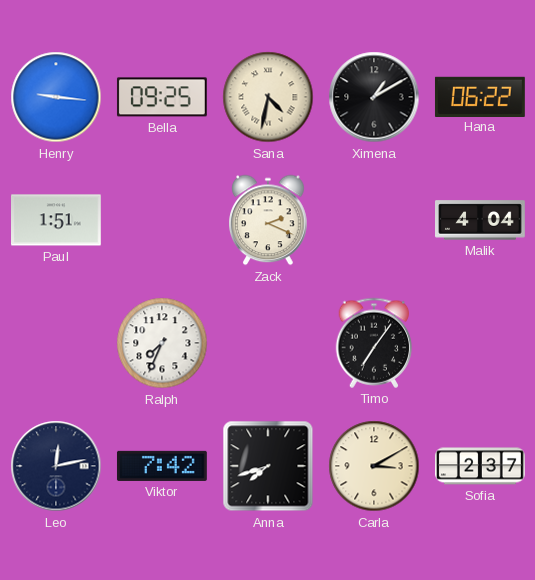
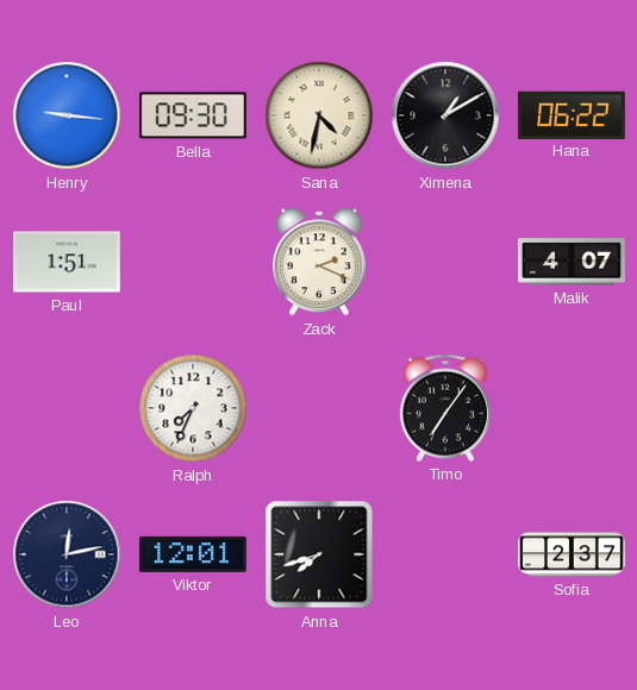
Bella: 09:25 -> 09:30
Malik: 4:04 -> 4:07
Viktor: 7:42 -> 12:01
Carla: 3:10 -> none
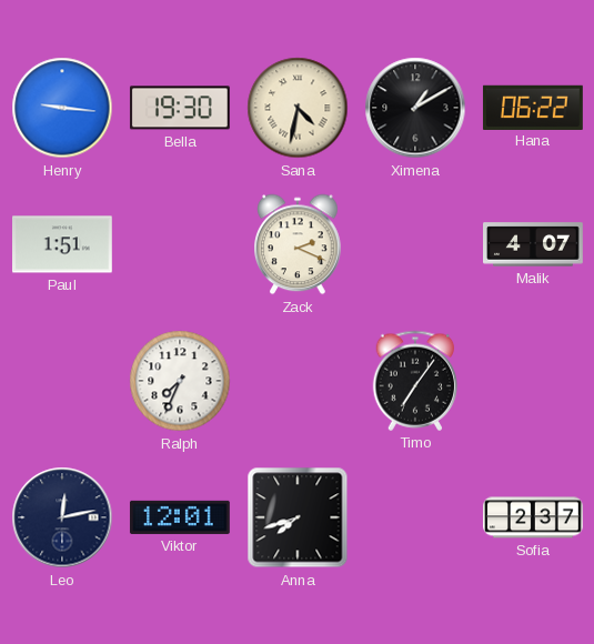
Bella: 09:30 -> 19:30
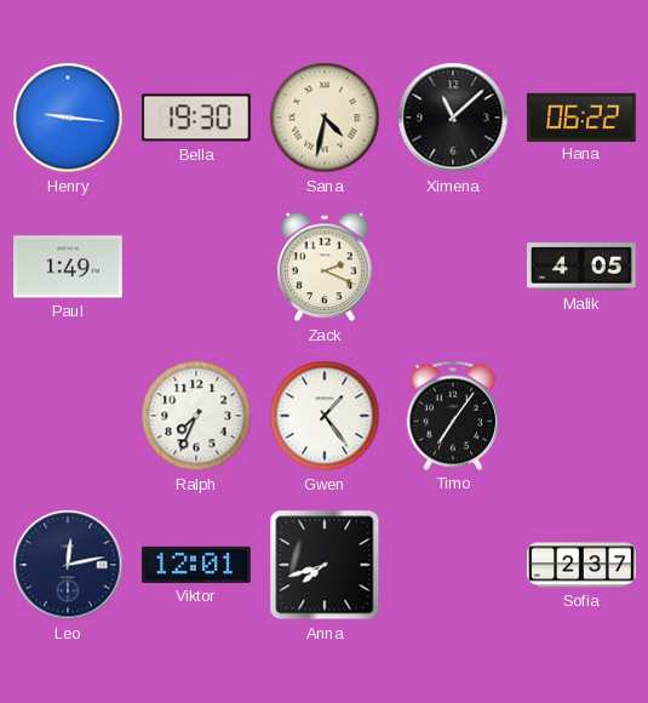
Ximena: 1:10 -> 11:08
Paul: 1:51 -> 1:49
Malik: 4:07 -> 4:05
Gwen: none -> 1:24
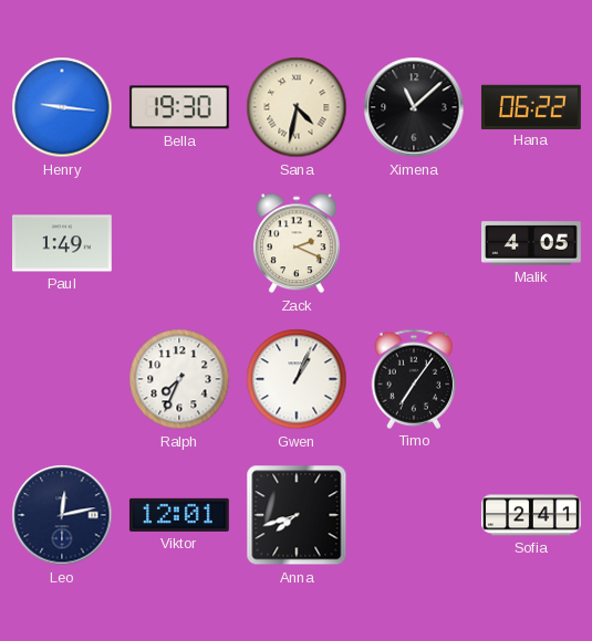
Gwen: 1:24 -> 1:04
Sofia: 2:37 -> 2:41
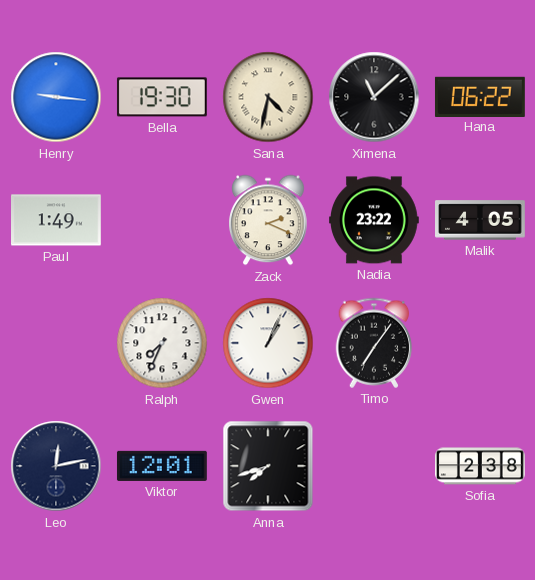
Nadia: none -> 23:22
Sofia: 2:41 -> 2:38
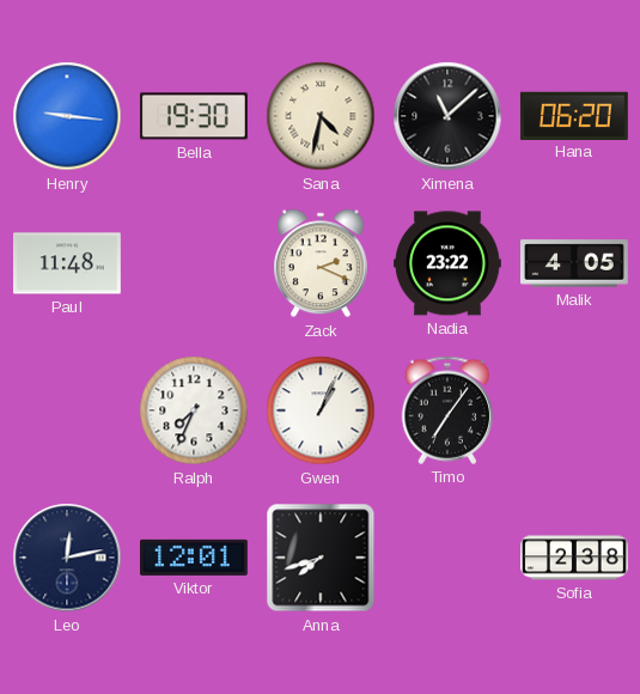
Hana: 06:22 -> 06:20
Paul: 1:49 -> 11:48
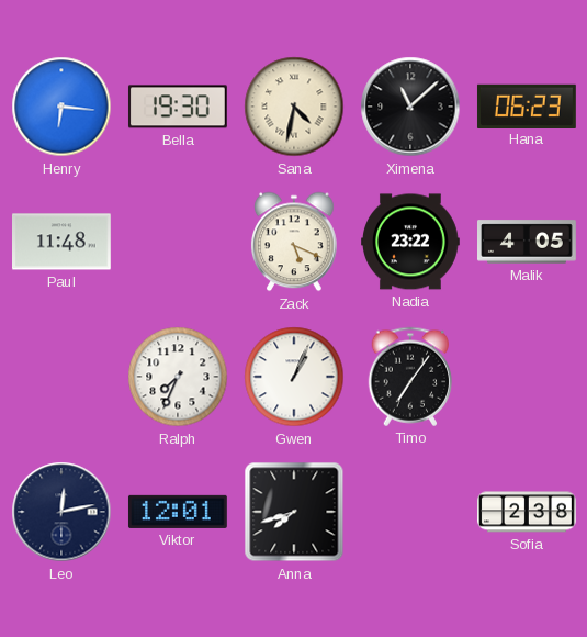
Henry: 9:16 -> 6:16
Hana: 06:20 -> 06:23
Zack: 2:19 -> 5:19
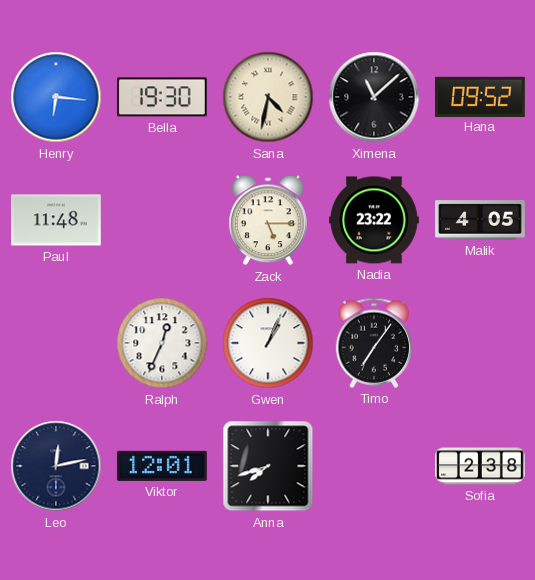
Hana: 06:23 -> 09:52
Zack: 5:19 -> 5:15
Ralph: 7:34 -> 12:34
